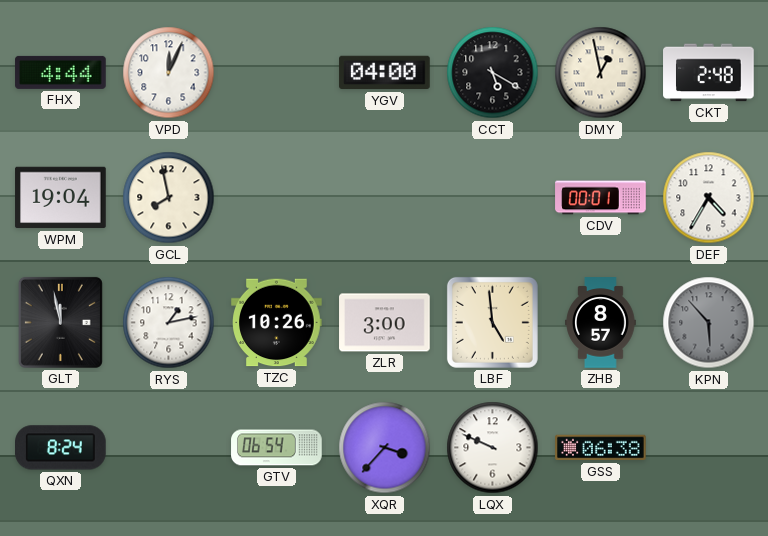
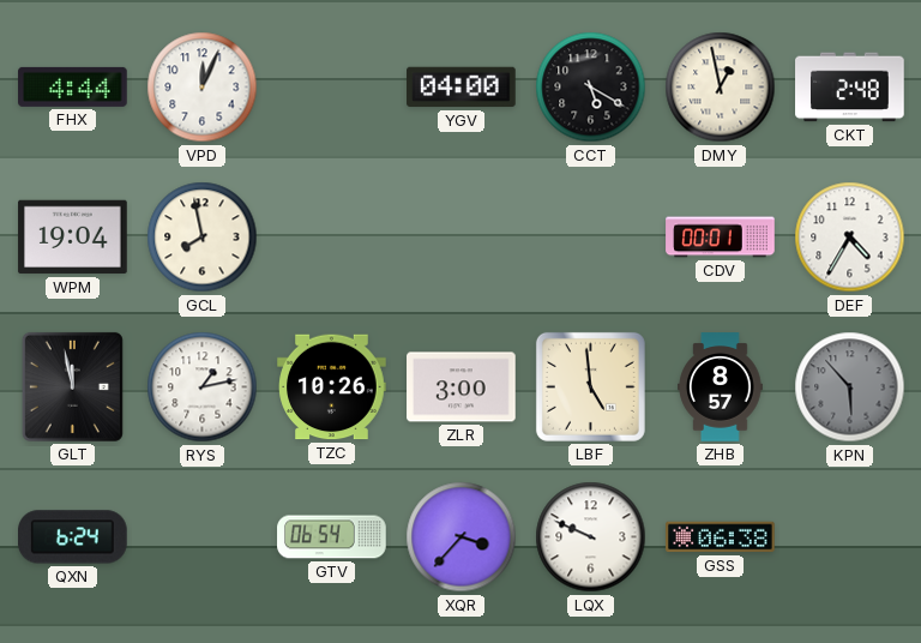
QXN: 8:24 -> 6:24
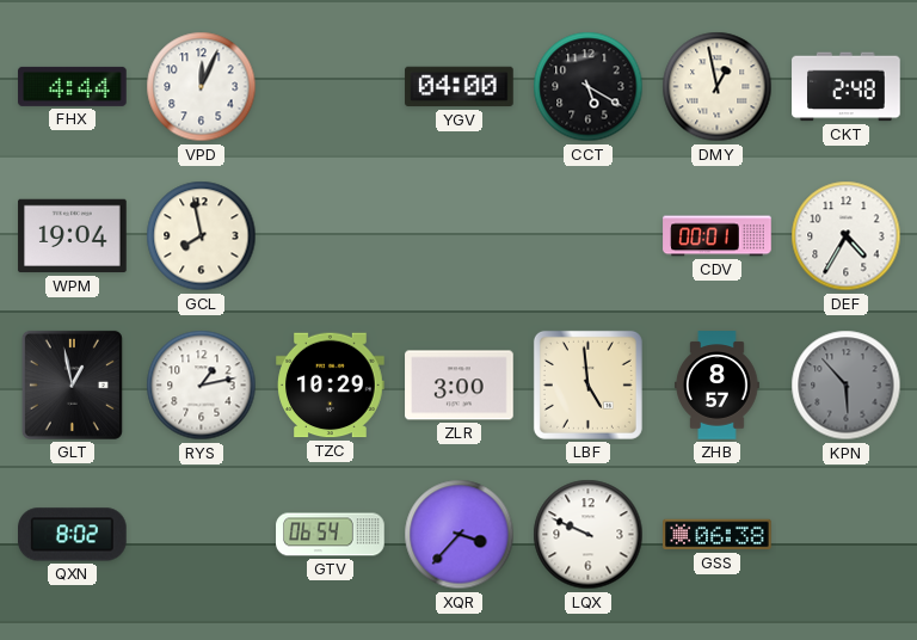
GLT: 11:58 -> 12:58
TZC: 10:26 -> 10:29
QXN: 6:24 -> 8:02
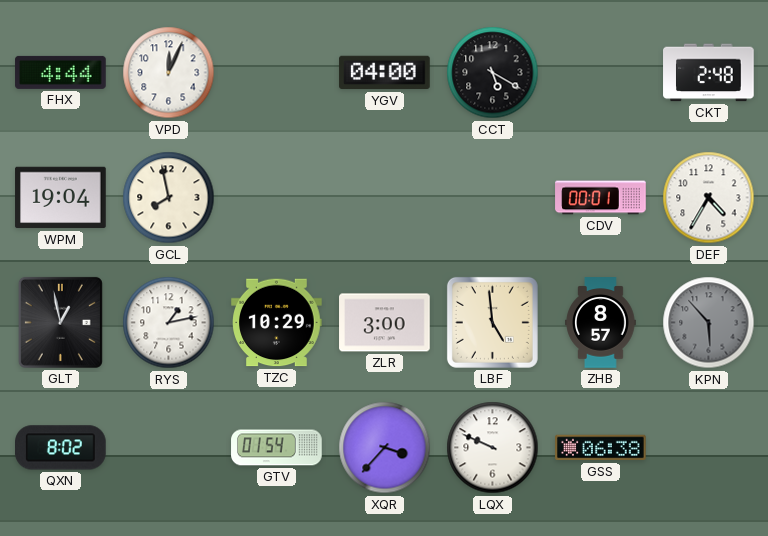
DMY: 12:58 -> none
GTV: 06:54 -> 01:54
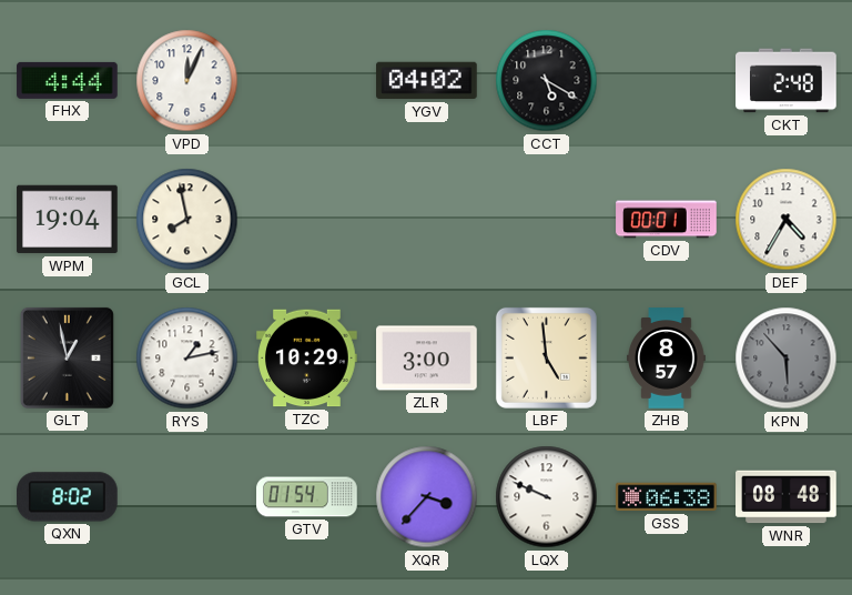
YGV: 04:00 -> 04:02
WNR: none -> 08:48
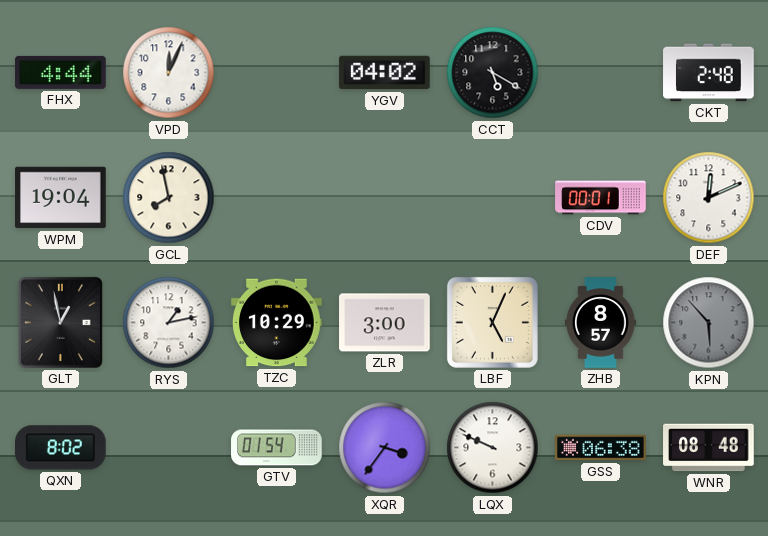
DEF: 4:35 -> 12:11
LBF: 4:59 -> 5:04
XQR: 3:37 -> 3:36
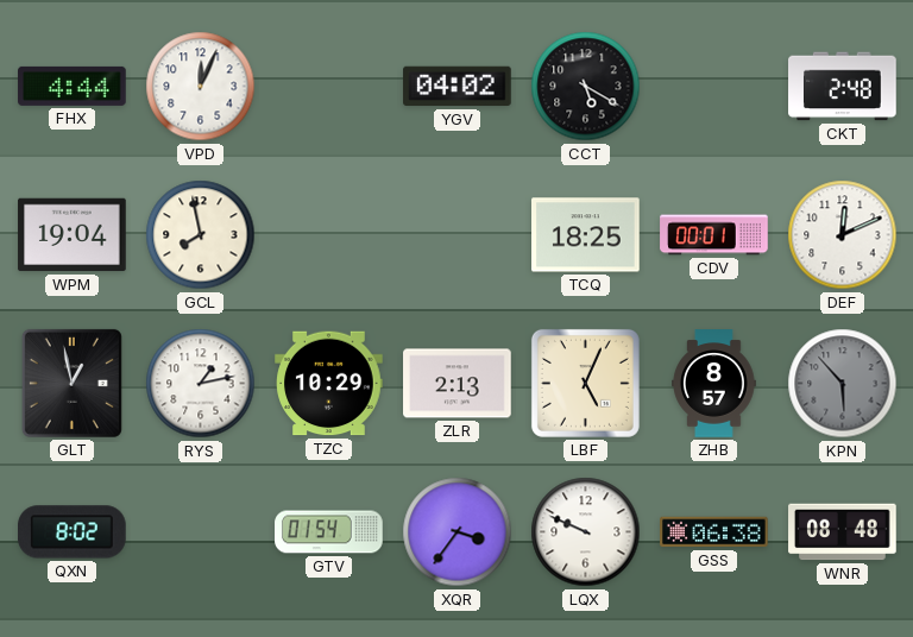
TCQ: none -> 18:25
ZLR: 3:00 -> 2:13
